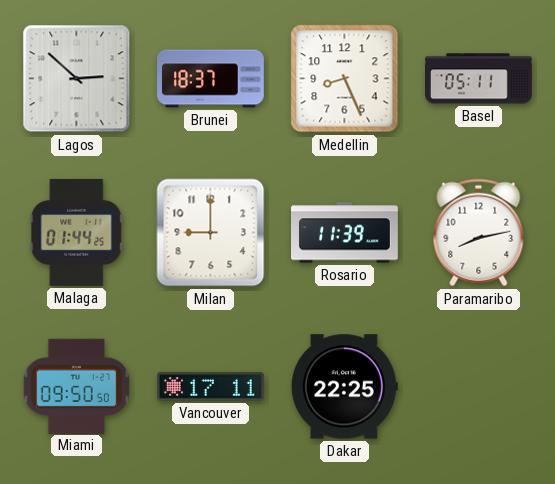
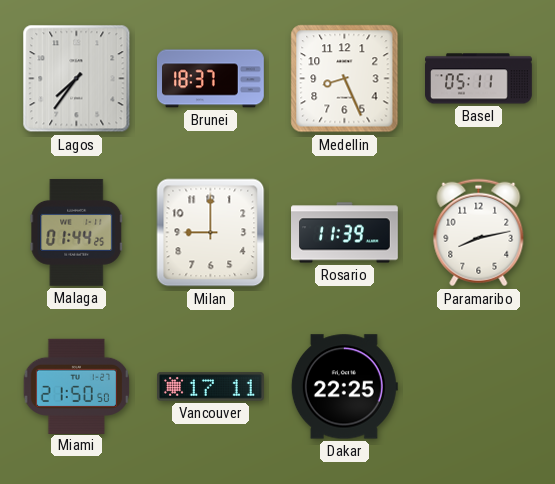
Lagos: 2:52 -> 7:36
Miami: 09:50 -> 21:50
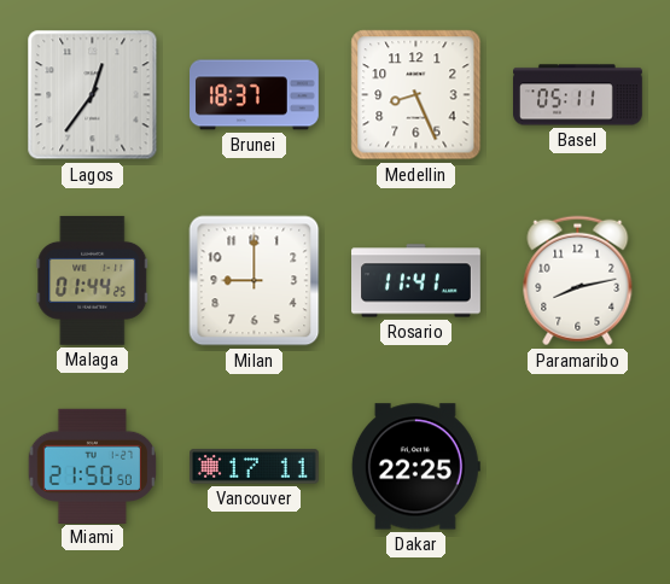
Lagos: 7:36 -> 12:36
Rosario: 11:39 -> 11:41
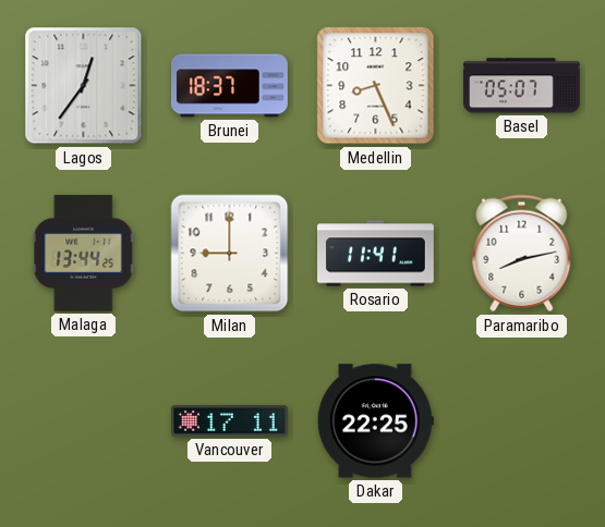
Basel: 05:11 -> 05:07
Malaga: 01:44 -> 13:44
Miami: 21:50 -> none
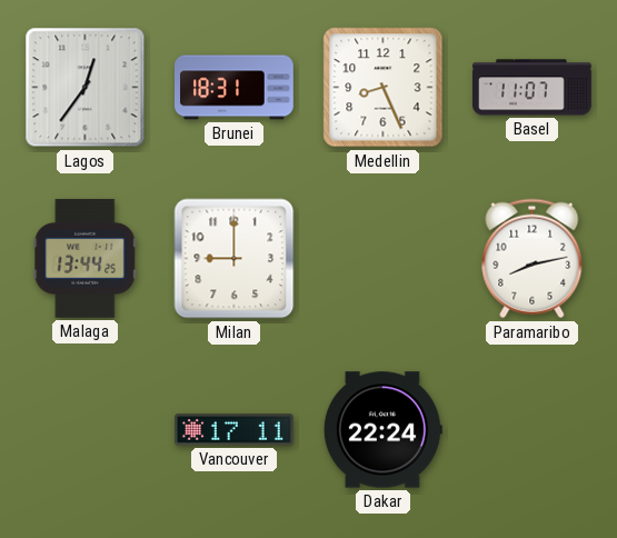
Brunei: 18:37 -> 18:31
Basel: 05:07 -> 11:07
Rosario: 11:41 -> none
Dakar: 22:25 -> 22:24
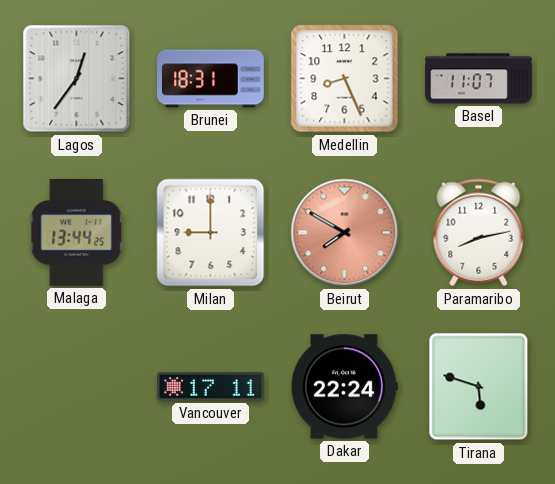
Beirut: none -> 7:50
Tirana: none -> 5:48
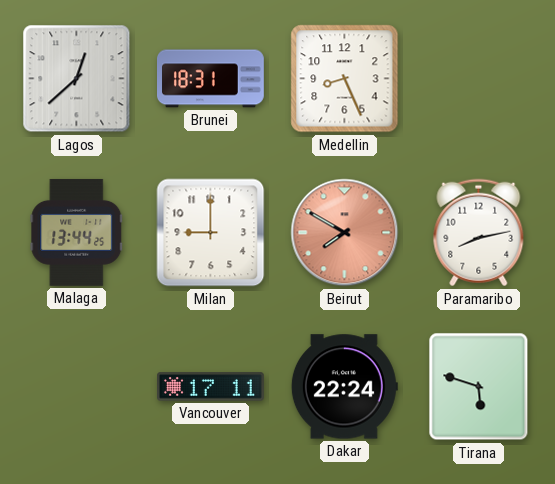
Lagos: 12:36 -> 12:38
Basel: 11:07 -> none
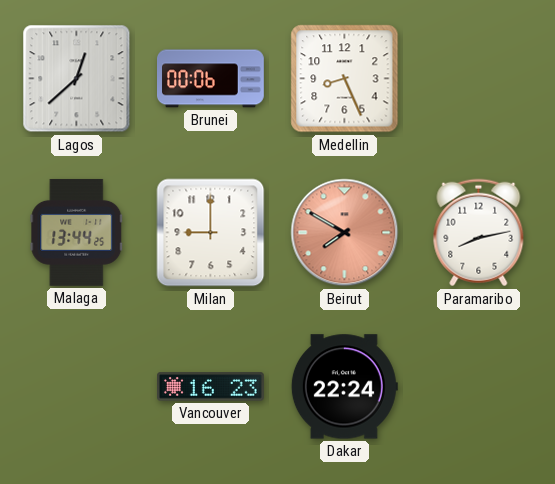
Brunei: 18:31 -> 00:06
Vancouver: 17:11 -> 16:23
Tirana: 5:48 -> none
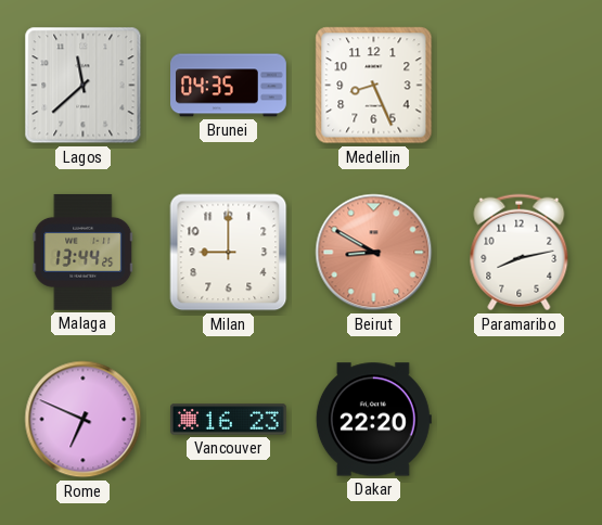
Lagos: 12:38 -> 11:38
Brunei: 00:06 -> 04:35
Beirut: 7:50 -> 8:50
Rome: none -> 6:49
Dakar: 22:24 -> 22:20
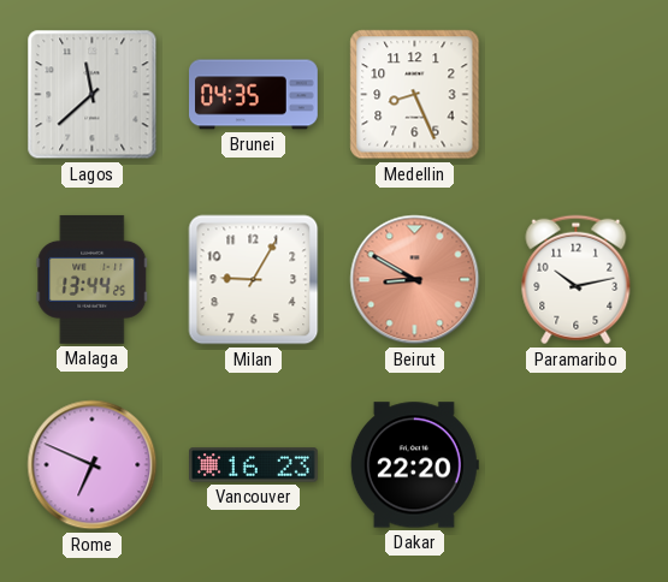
Milan: 9:00 -> 9:05
Paramaribo: 8:13 -> 10:13
